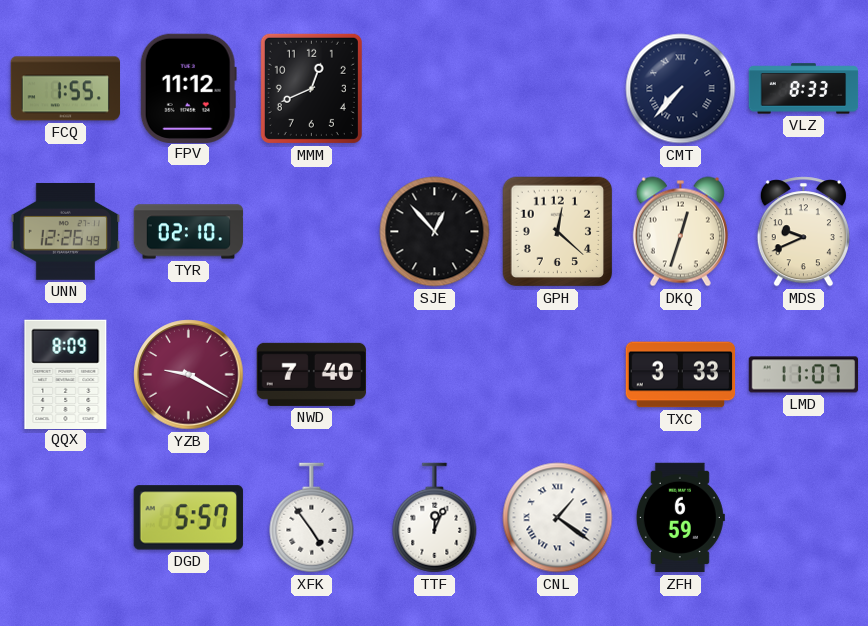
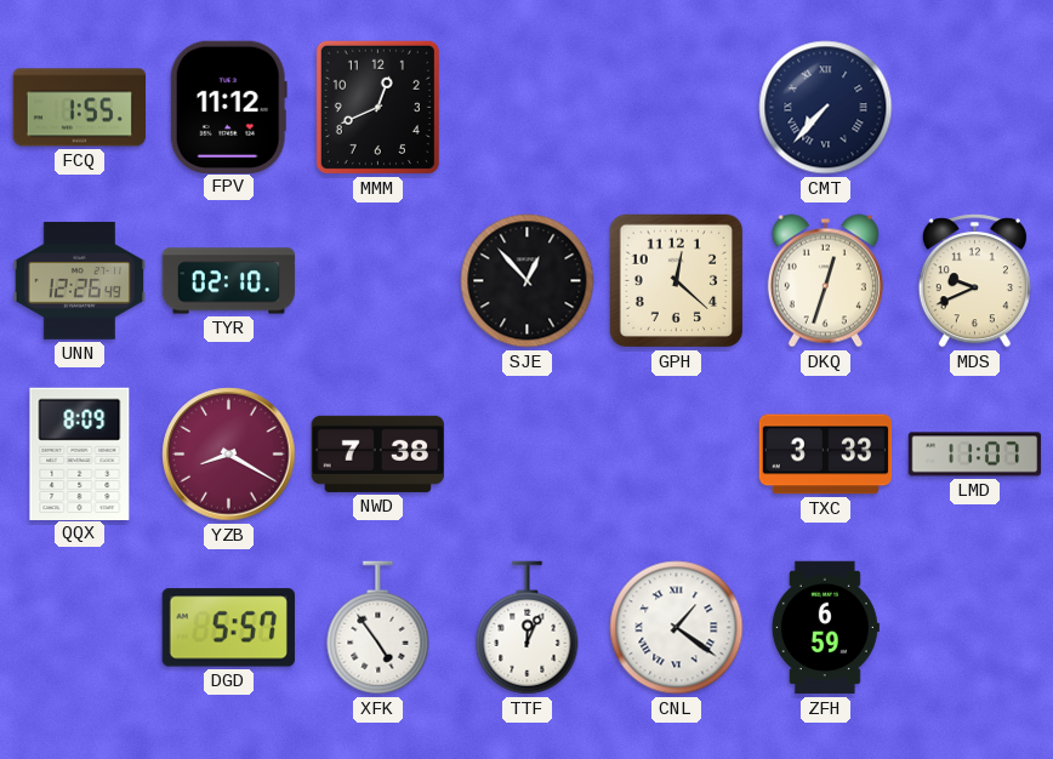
VLZ: 8:33 -> none
YZB: 9:20 -> 8:20
NWD: 7:40 -> 7:38
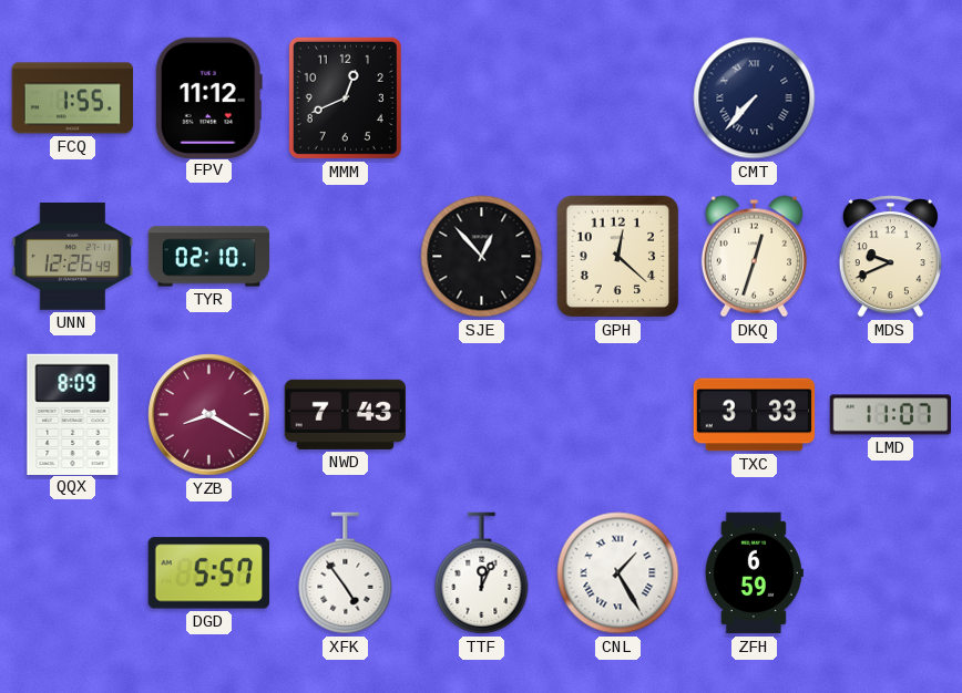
NWD: 7:38 -> 7:43
CNL: 1:21 -> 1:25
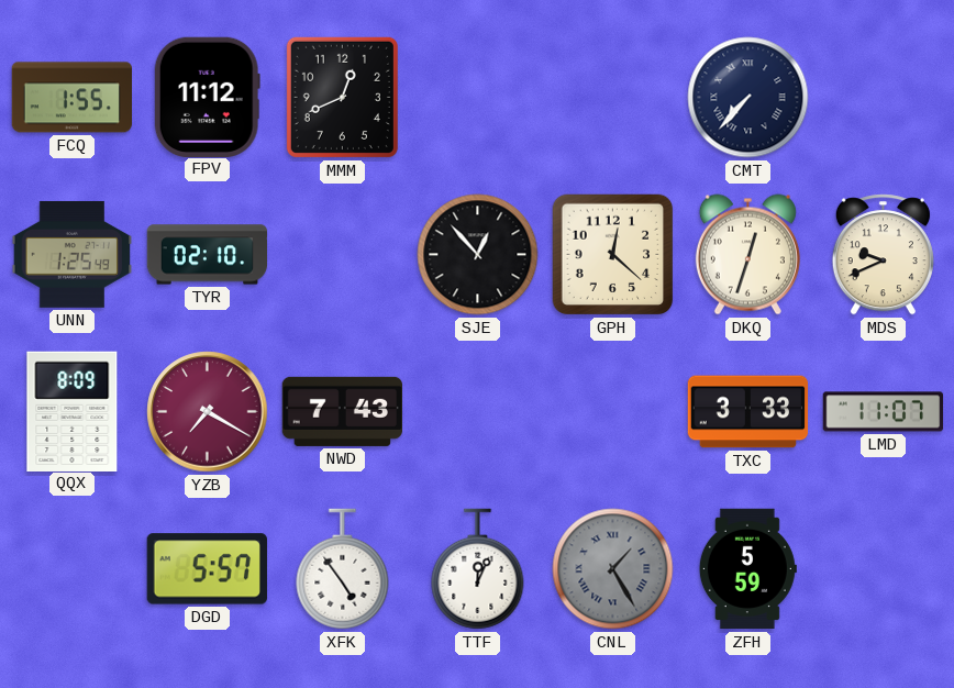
UNN: 12:26 -> 1:25
YZB: 8:20 -> 7:20
CNL dial: white -> grey
ZFH: 6:59 -> 5:59
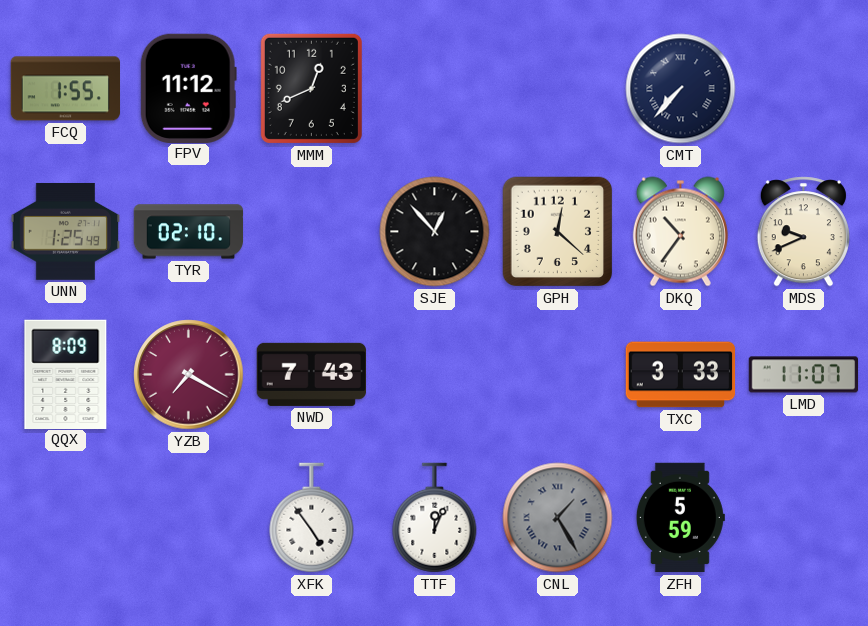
DKQ: 12:33 -> 10:36
DGD: 5:57 -> none
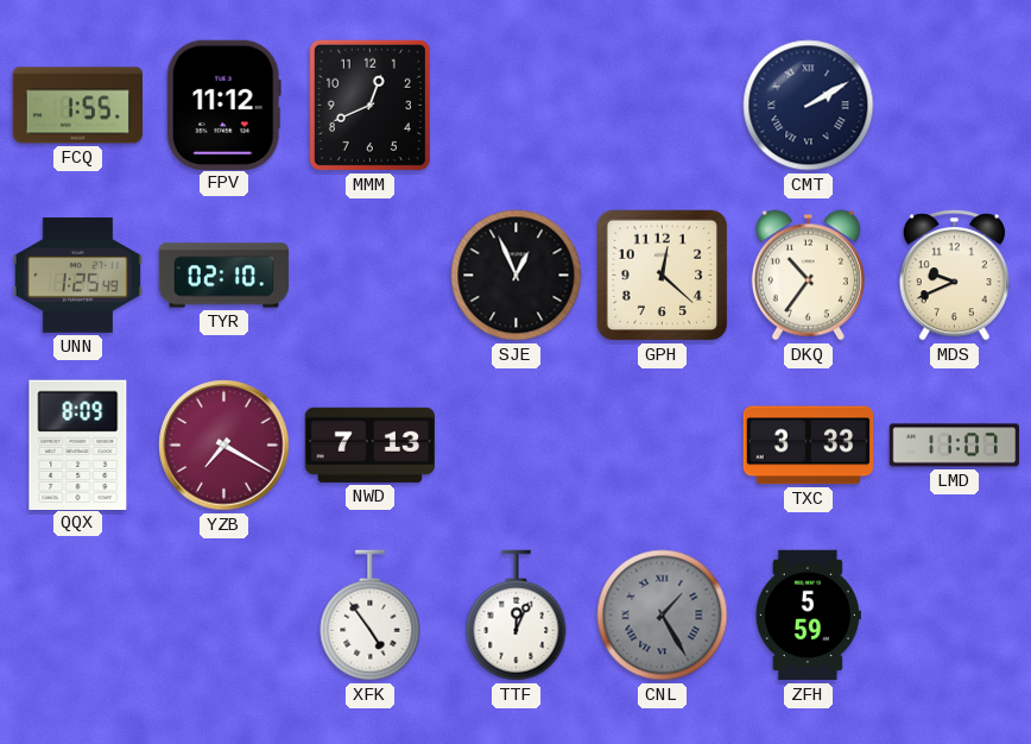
CMT: 7:37 -> 2:10
SJE: 12:53 -> 12:56
NWD: 7:43 -> 7:13
